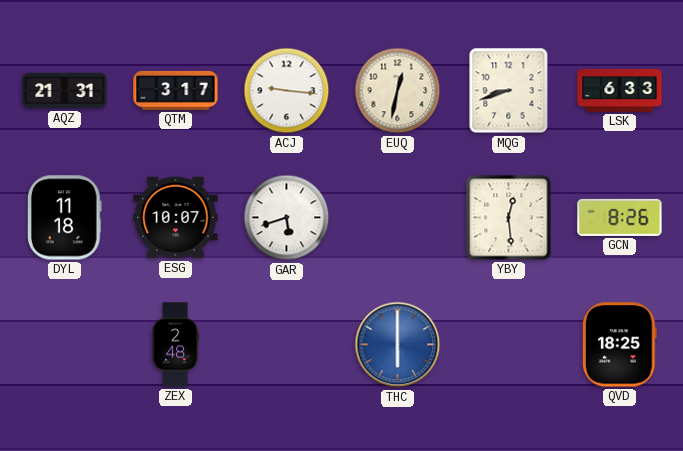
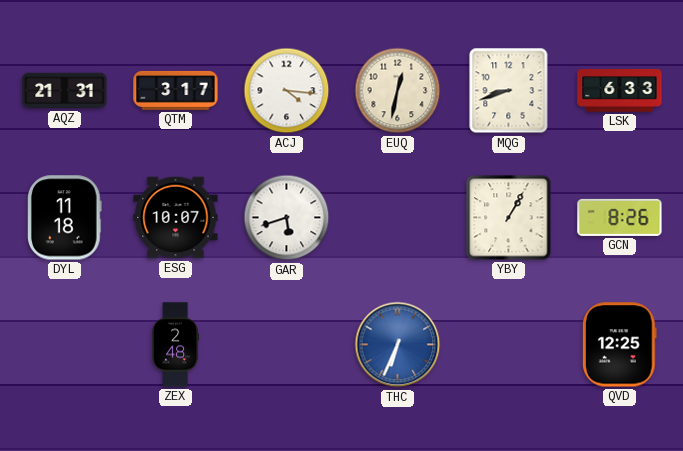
ACJ: 9:16 -> 4:16
YBY: 12:29 -> 1:05
THC: 6:00 -> 6:34
QVD: 18:25 -> 12:25
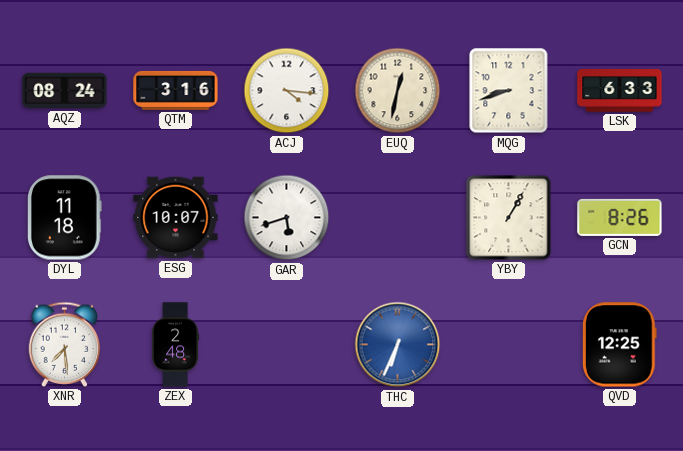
AQZ: 21:31 -> 08:24
QTM: 3:17 -> 3:16
XNR: none -> 7:29
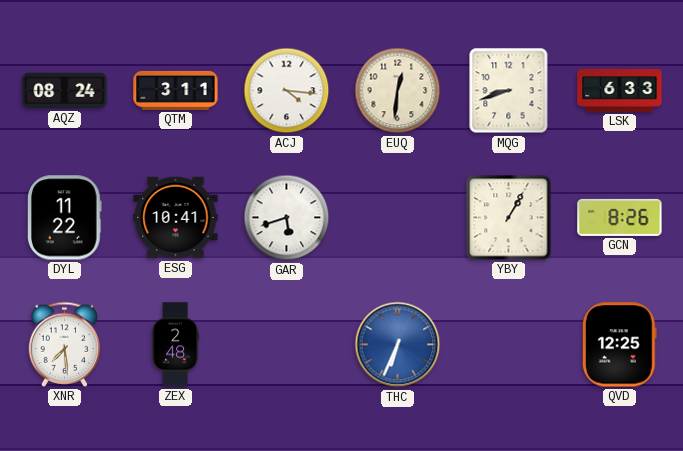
QTM: 3:16 -> 3:11
EUQ: 12:32 -> 12:31
DYL: 11:18 -> 11:22
ESG: 10:07 -> 10:41
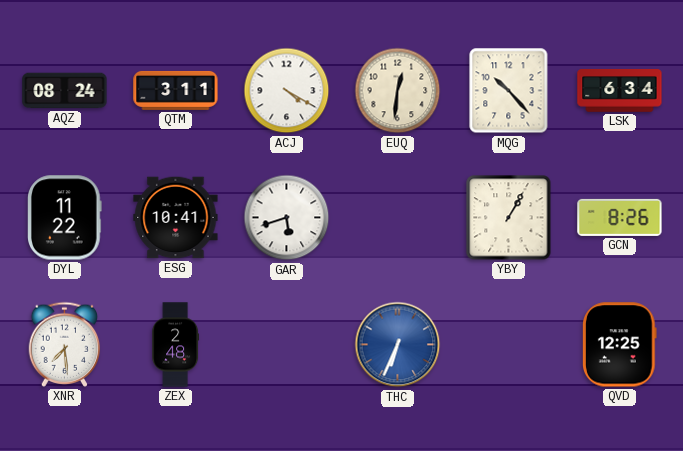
ACJ: 4:16 -> 4:20
MQG: 8:42 -> 10:23
LSK: 6:33 -> 6:34
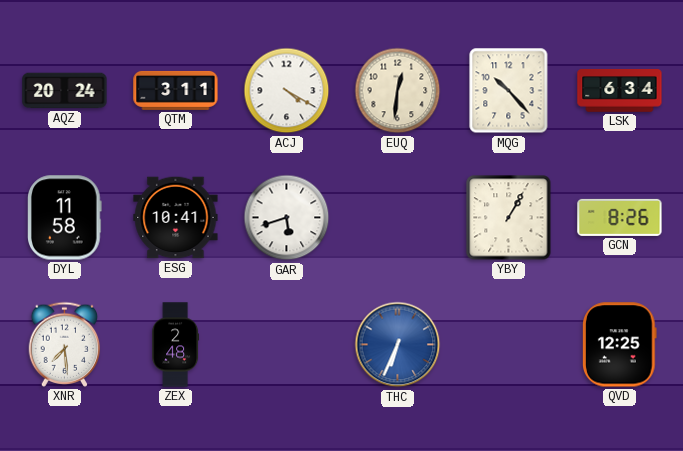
AQZ: 08:24 -> 20:24
DYL: 11:22 -> 11:58
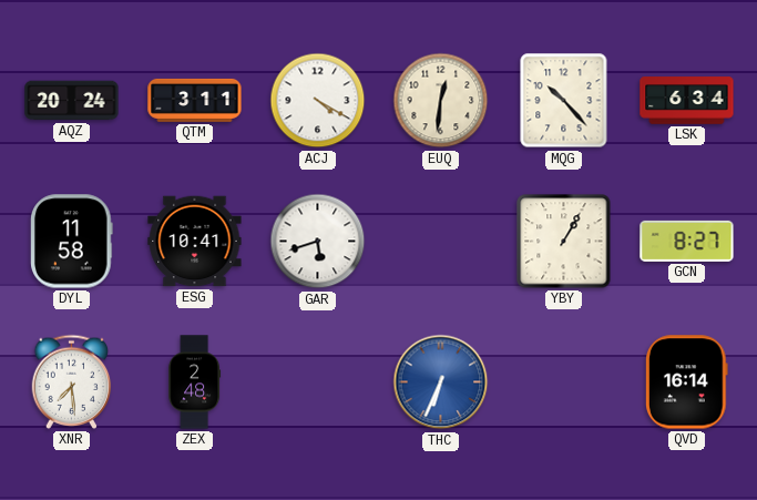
GCN: 8:26 -> 8:27
QVD: 12:25 -> 16:14
